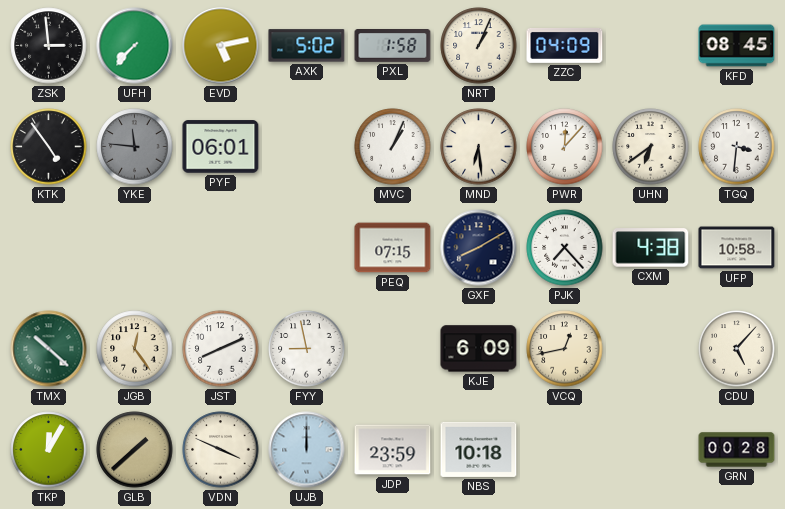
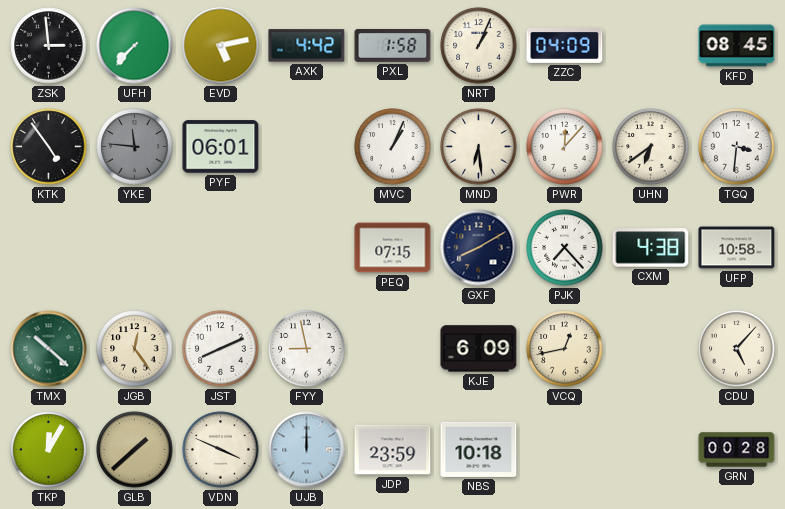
AXK: 5:02 -> 4:42
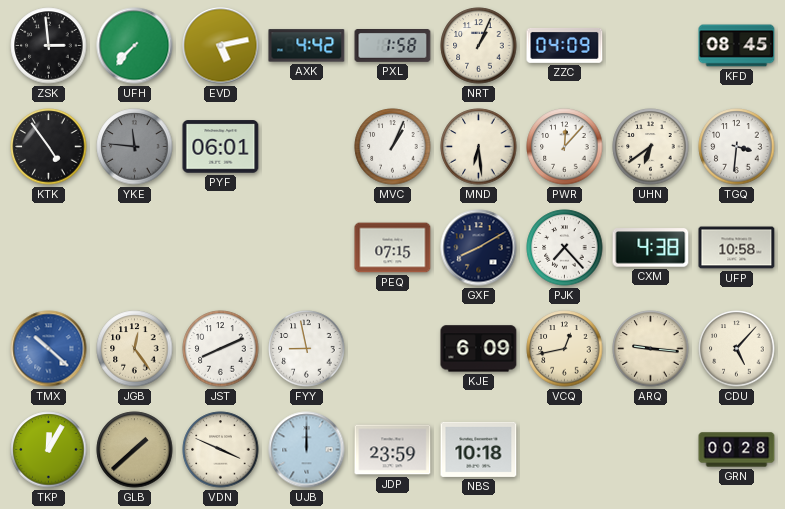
TMX dial: green -> blue
ARQ: none -> 9:16
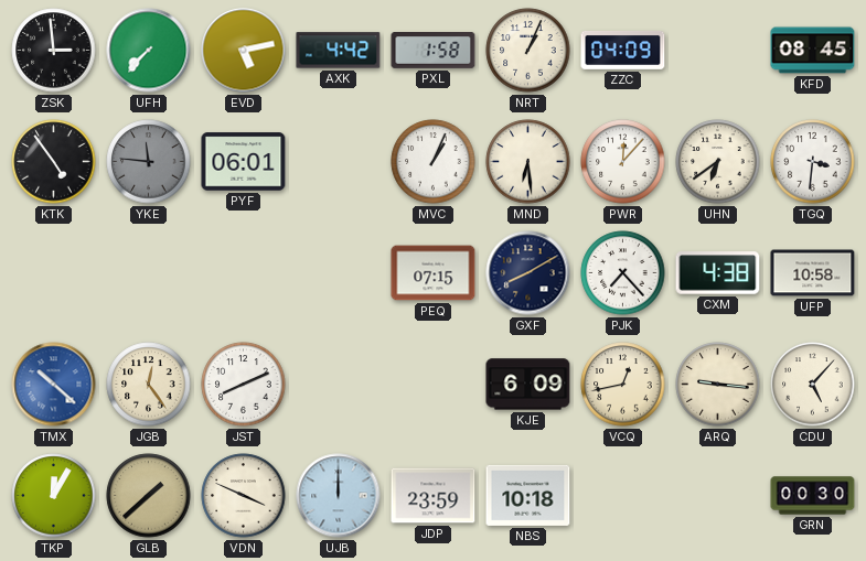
FYY: 8:58 -> none
GRN: 00:28 -> 00:30
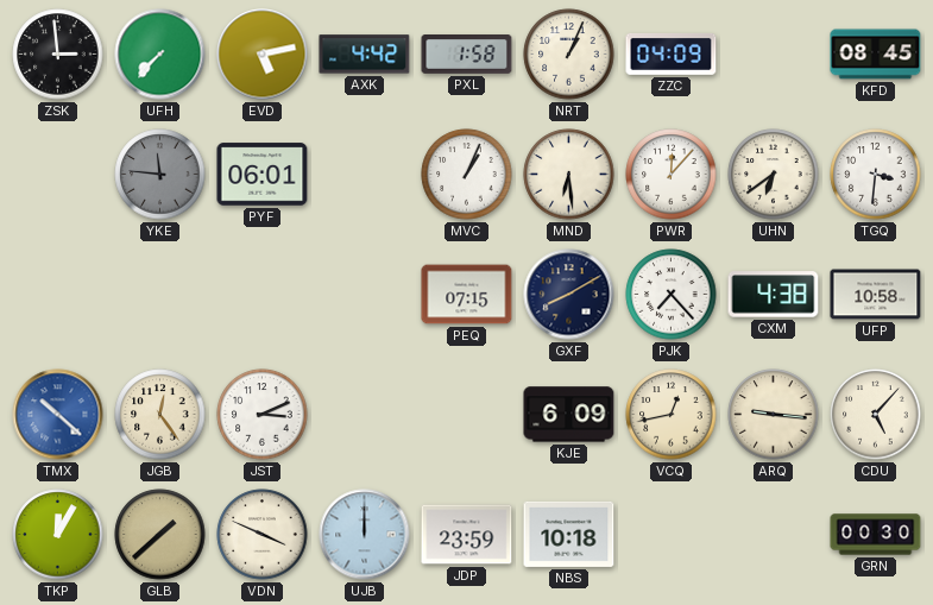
KTK: 4:54 -> none
JST: 8:11 -> 3:11
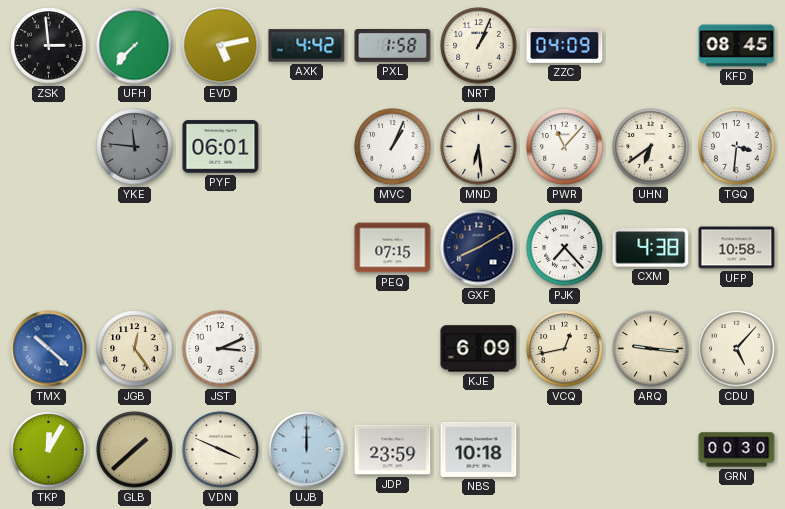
PWR: 12:07 -> 11:07
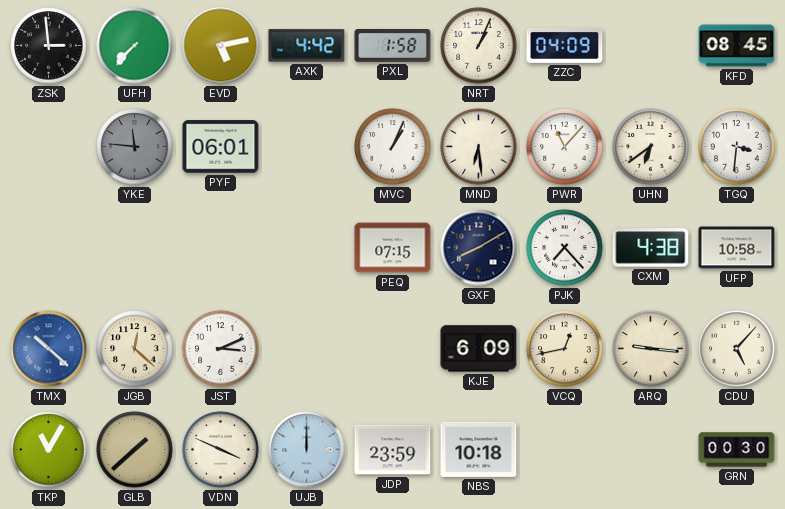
JGB: 12:24 -> 12:22
TKP: 12:05 -> 11:05
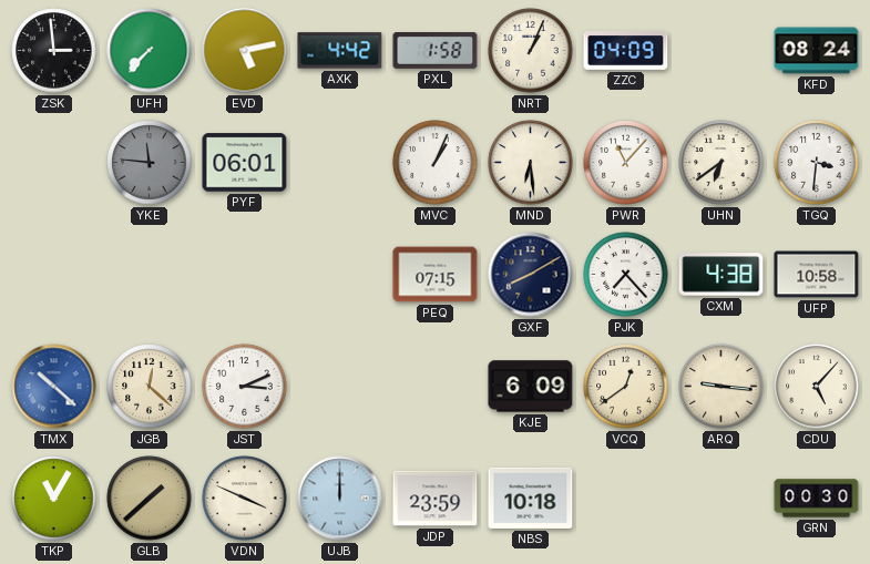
KFD: 08:45 -> 08:24
VCQ: 12:43 -> 12:39
